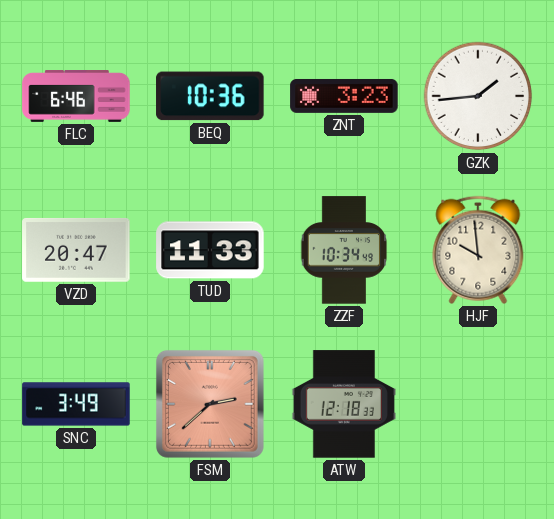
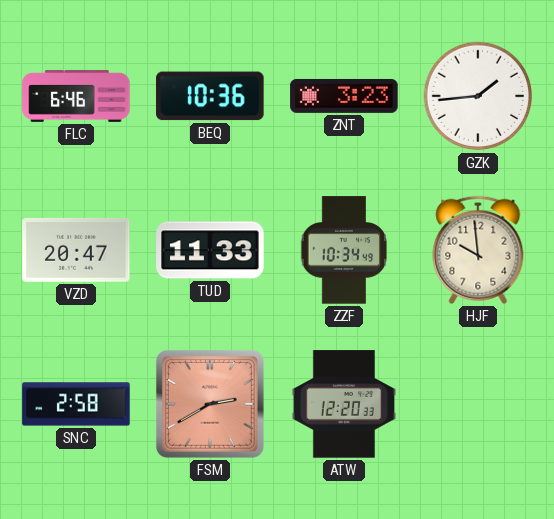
SNC: 3:49 -> 2:58
FSM: 2:38 -> 2:40
ATW: 12:18 -> 12:20
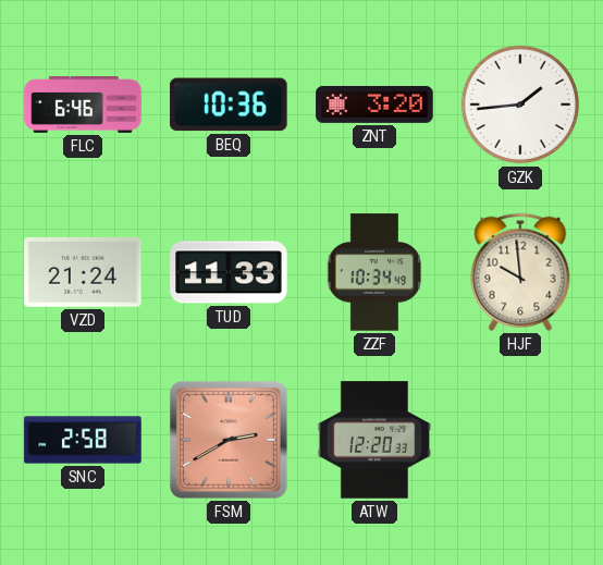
ZNT: 3:23 -> 3:20
VZD: 20:47 -> 21:24
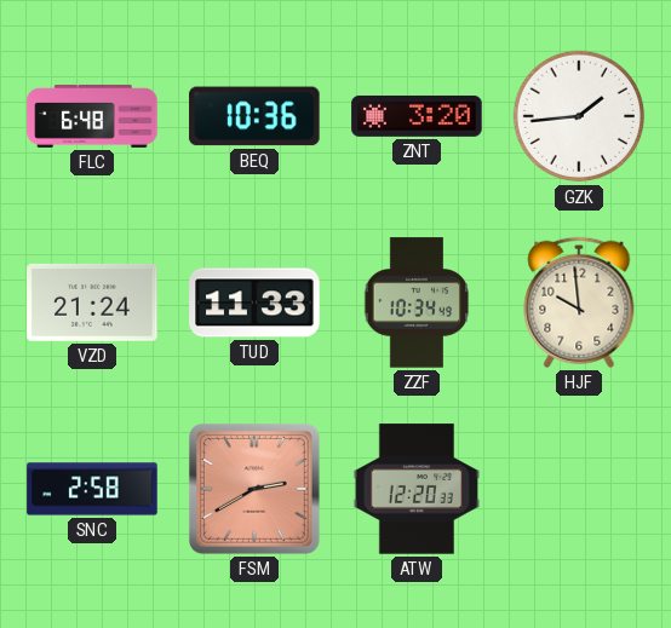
FLC: 6:46 -> 6:48
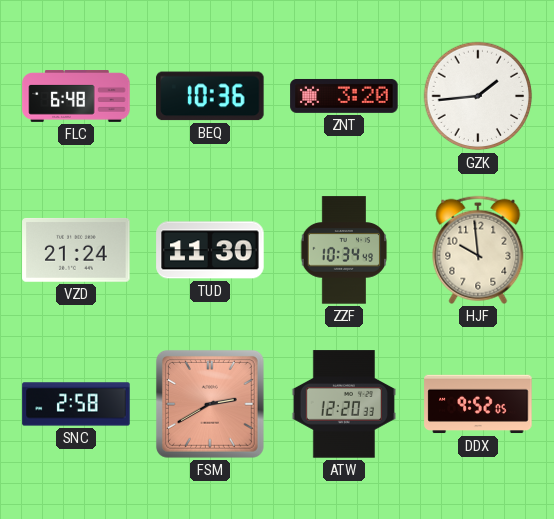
TUD: 11:33 -> 11:30
DDX: none -> 9:52
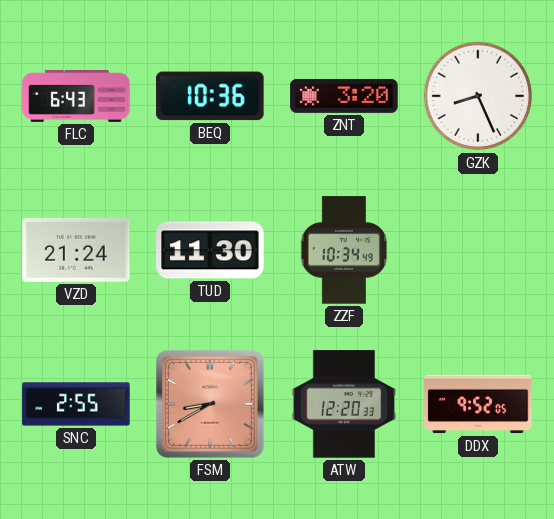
FLC: 6:48 -> 6:43
GZK: 1:44 -> 8:26
HJF: 9:59 -> none
SNC: 2:58 -> 2:55
FSM: 2:40 -> 8:40
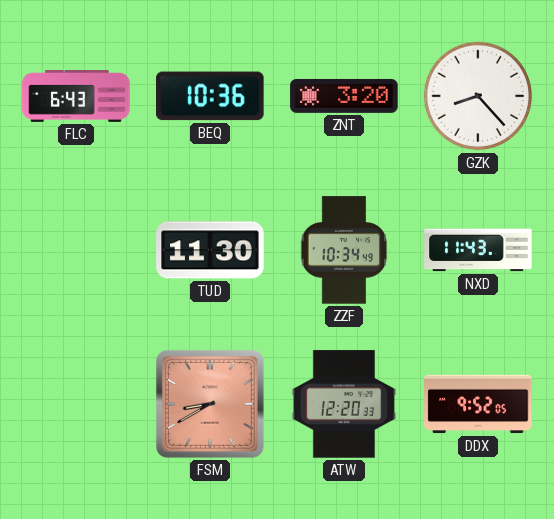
GZK: 8:26 -> 8:23
VZD: 21:24 -> none
NXD: none -> 11:43
SNC: 2:55 -> none
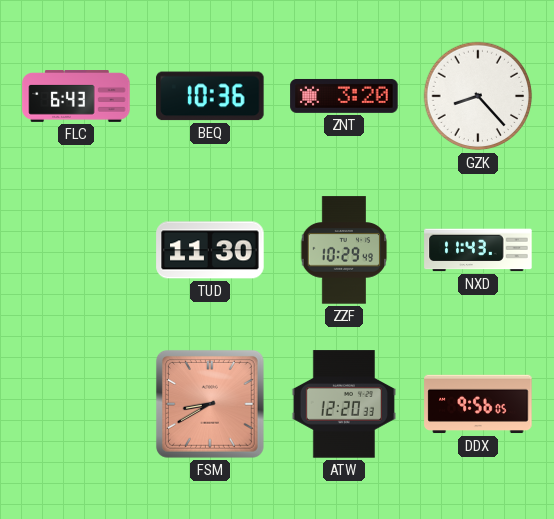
ZZF: 10:34 -> 10:29
DDX: 9:52 -> 9:56
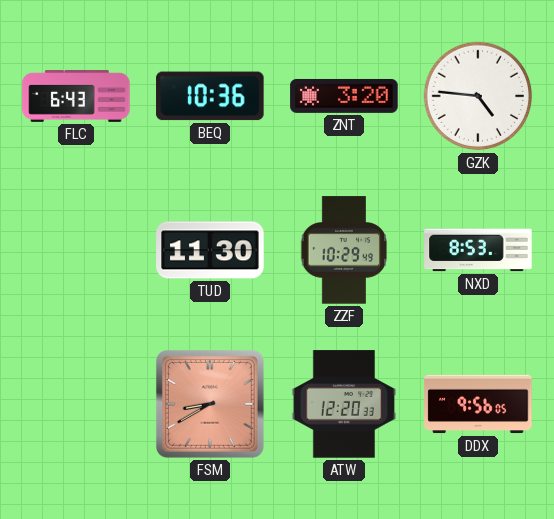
GZK: 8:23 -> 4:46
NXD: 11:43 -> 8:53
